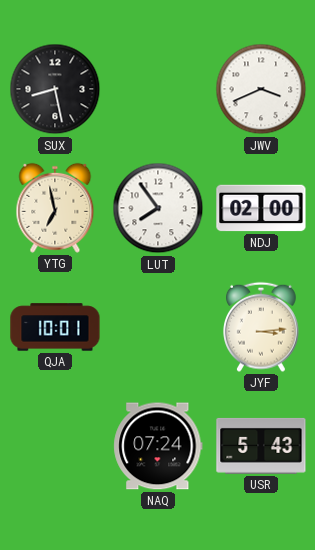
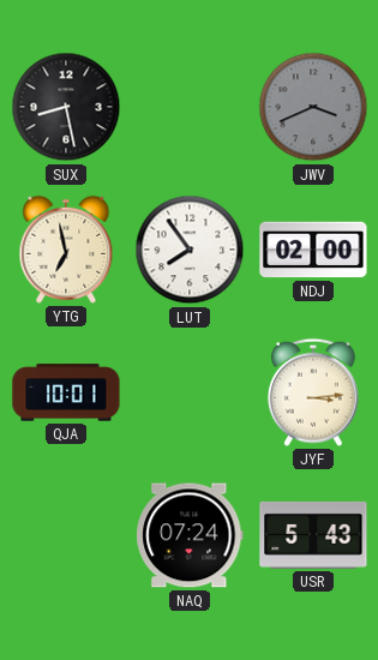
JWV dial: white -> grey
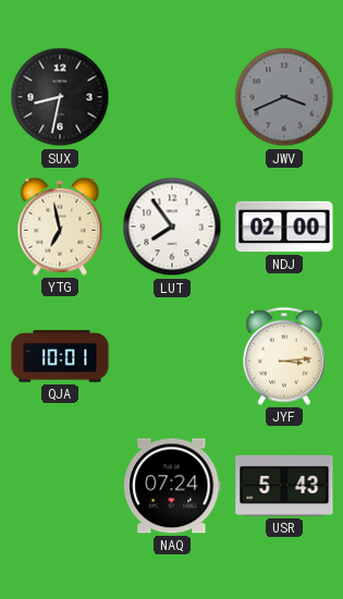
SUX: 8:28 -> 8:32
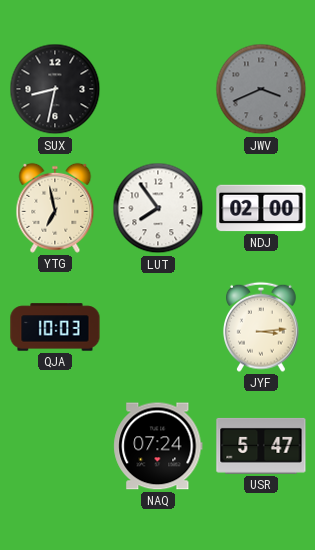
QJA: 10:01 -> 10:03
USR: 5:43 -> 5:47
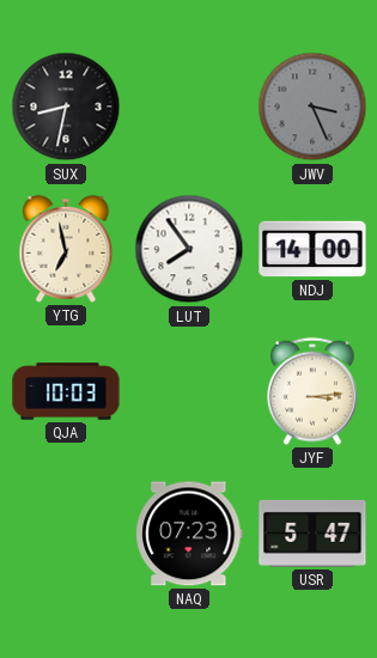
JWV: 3:41 -> 3:26
NDJ: 02:00 -> 14:00
NAQ: 07:24 -> 07:23
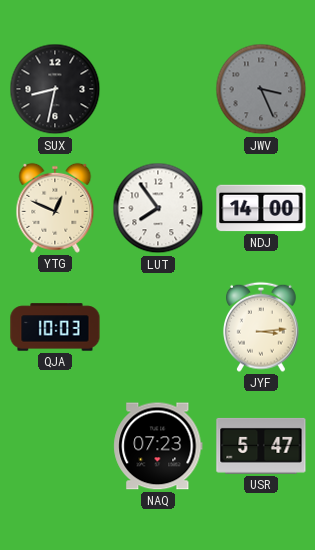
YTG: 6:58 -> 12:49
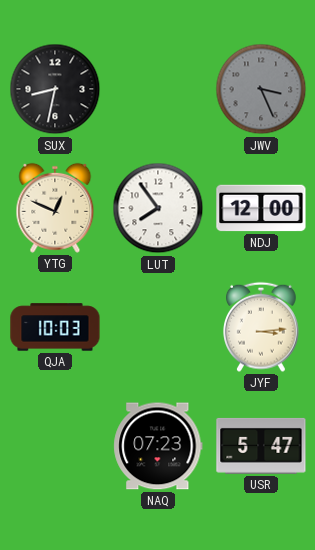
NDJ: 14:00 -> 12:00
